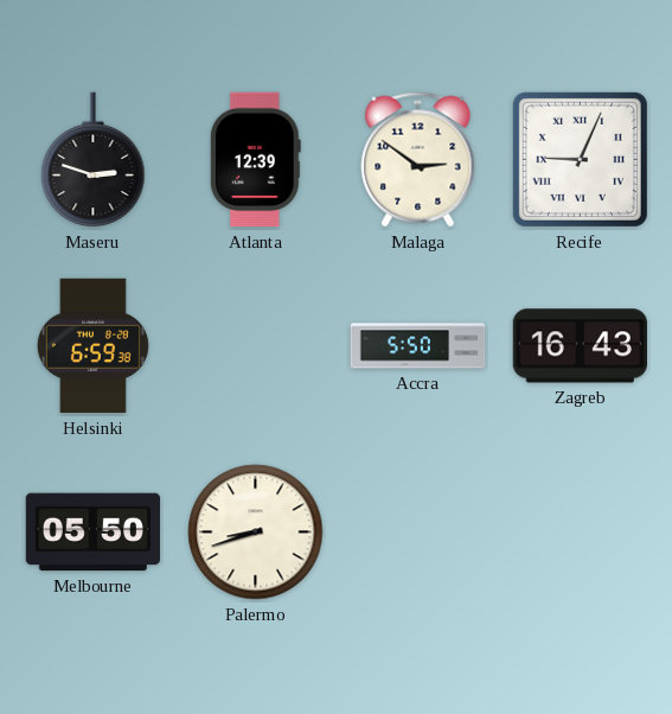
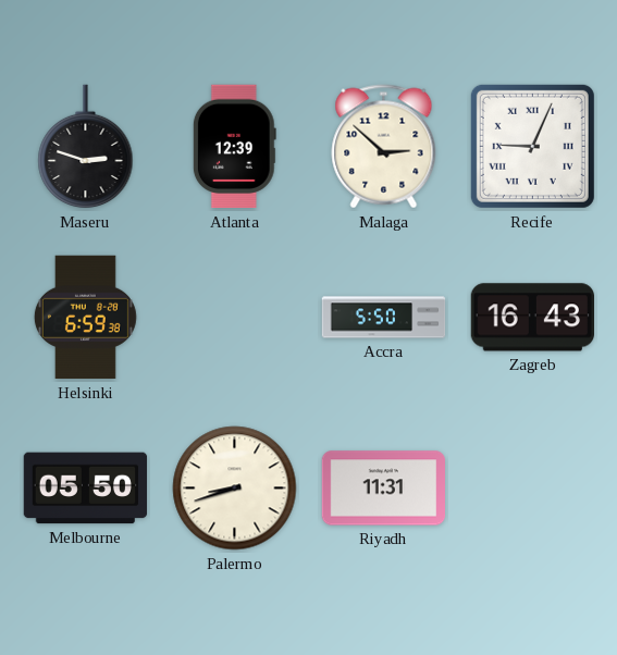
Malaga: 2:51 -> 2:52
Riyadh: none -> 11:31
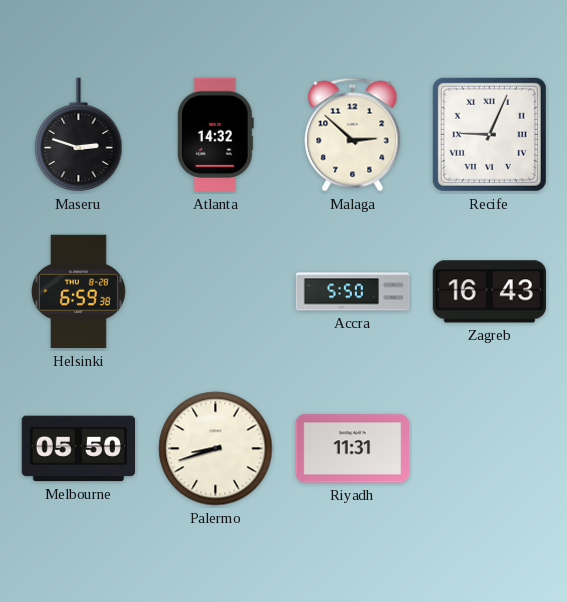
Atlanta: 12:39 -> 14:32
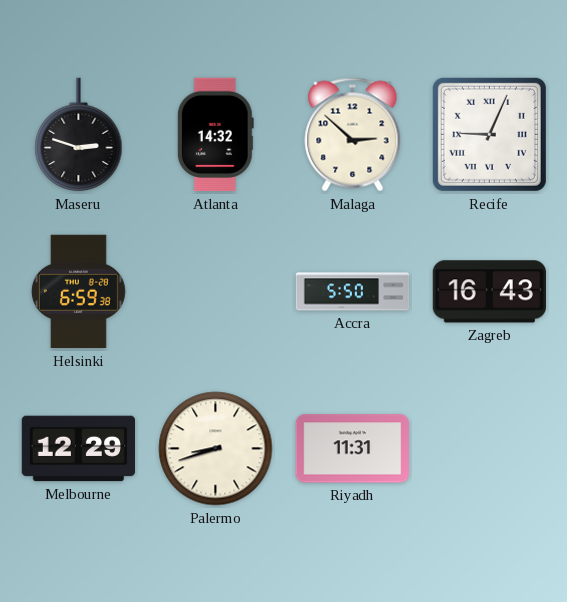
Melbourne: 05:50 -> 12:29
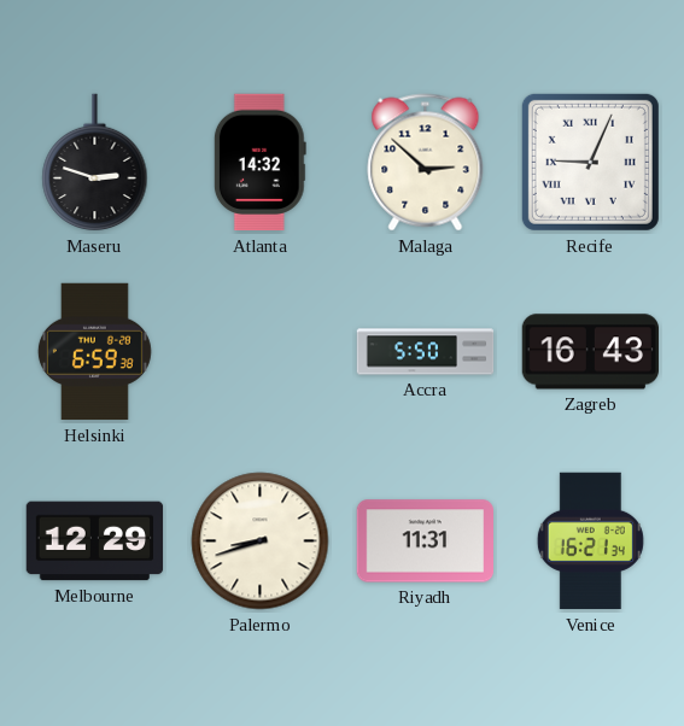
Venice: none -> 16:21
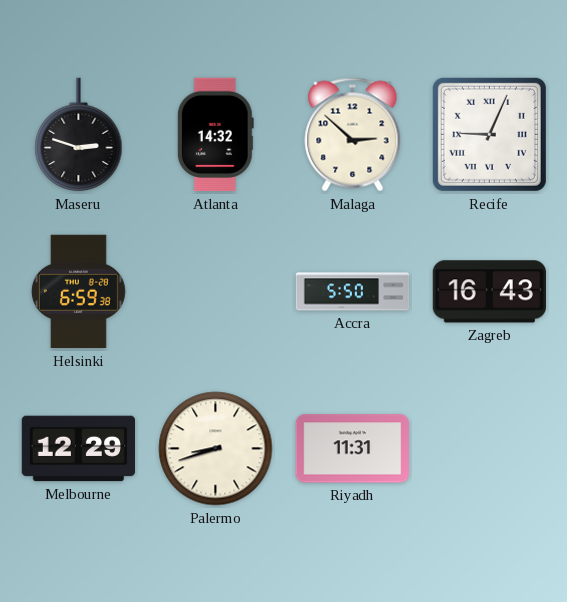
Venice: 16:21 -> none
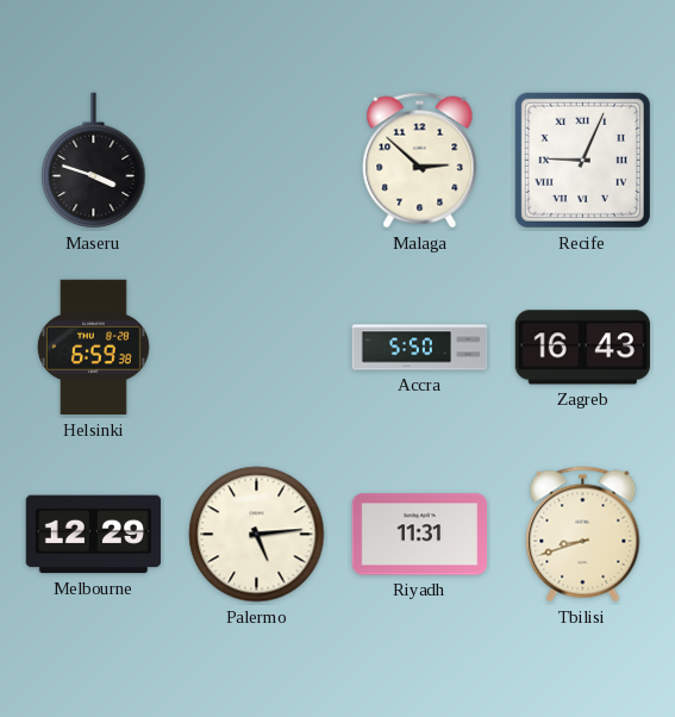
Maseru: 2:48 -> 3:48
Atlanta: 14:32 -> none
Palermo: 8:42 -> 5:14
Tbilisi: none -> 8:42
